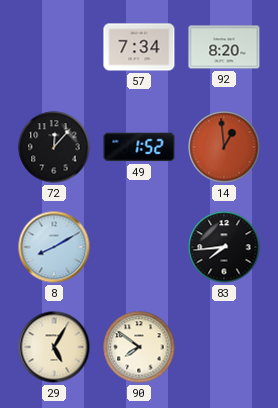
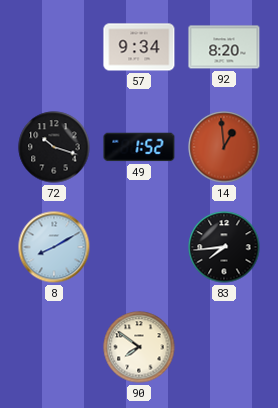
57: 7:34 -> 9:34
72: 12:07 -> 10:18
29: 5:05 -> none
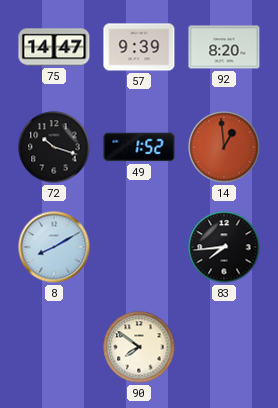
75: none -> 14:47
57: 9:34 -> 9:39
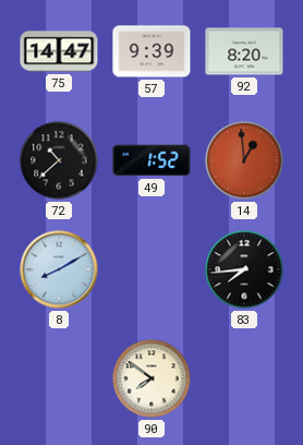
72: 10:18 -> 10:38
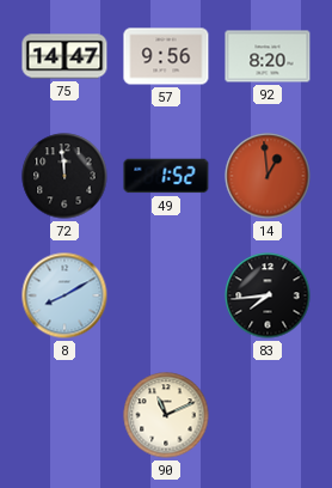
57: 9:39 -> 9:56
72: 10:38 -> 11:59
90: 7:51 -> 11:11
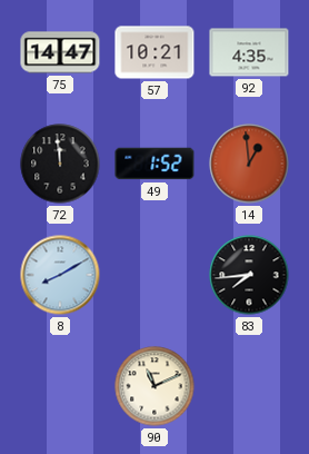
57: 9:56 -> 10:21
92: 8:20 -> 4:35
